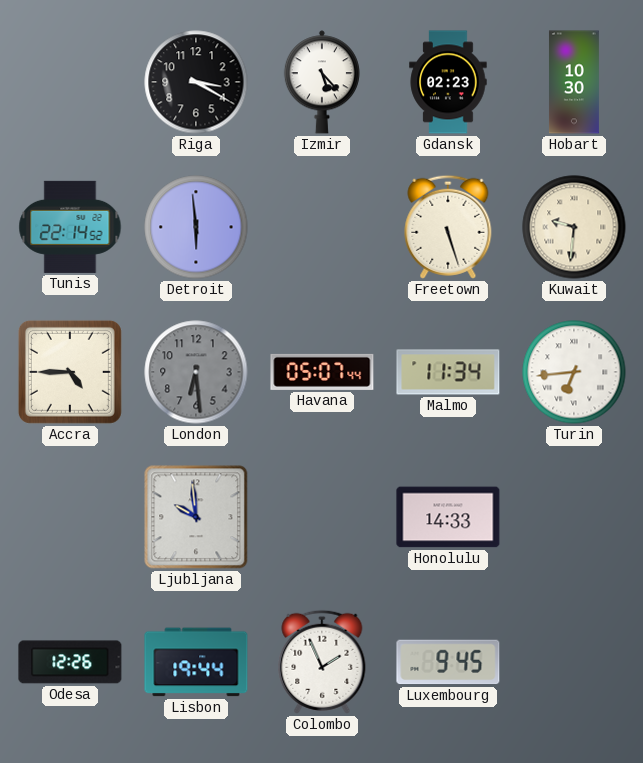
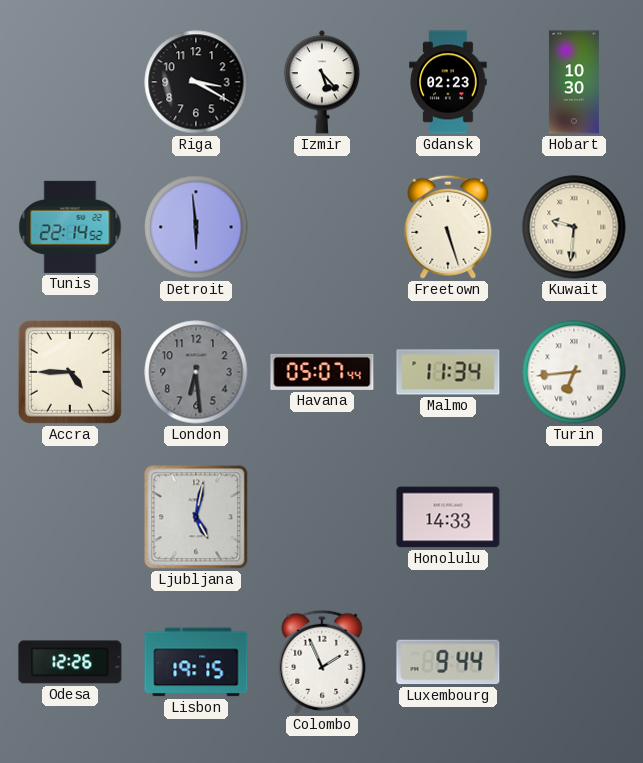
Ljubljana: 9:59 -> 5:02
Lisbon: 19:44 -> 19:15
Luxembourg: 9:45 -> 9:44
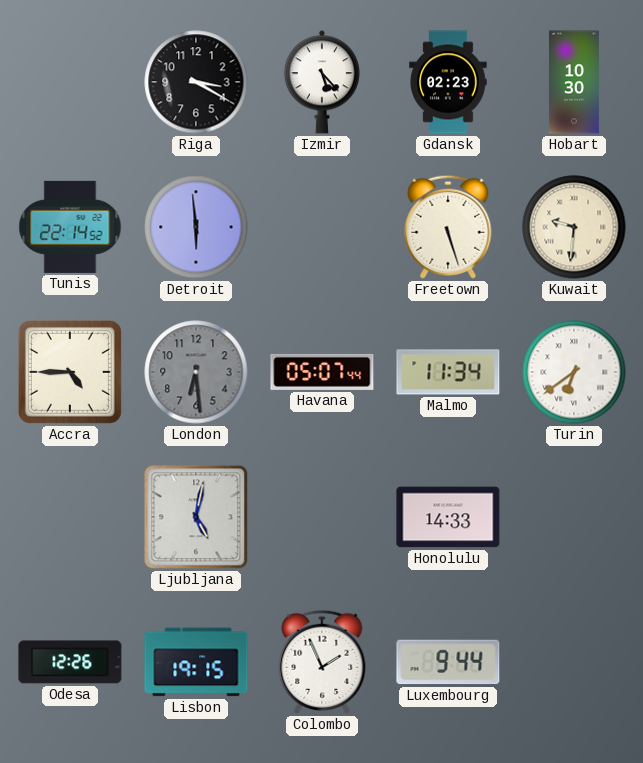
Turin: 6:44 -> 6:39
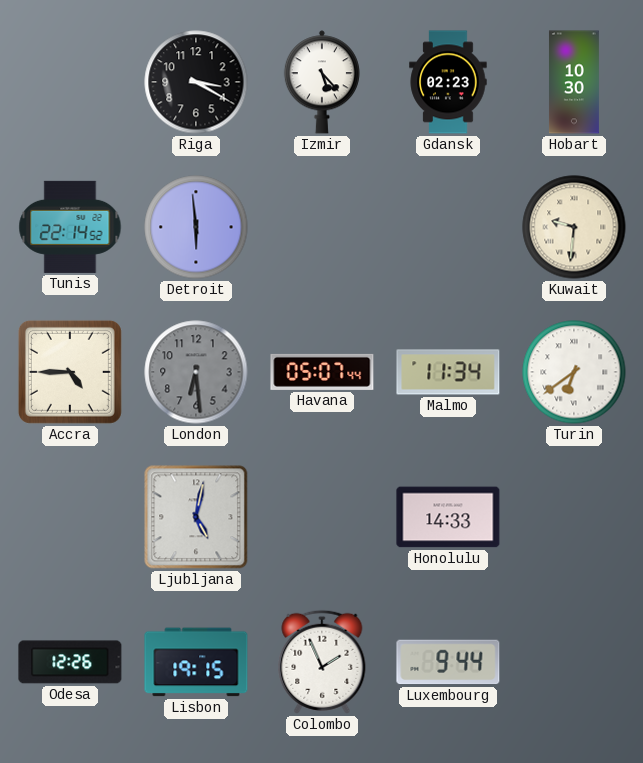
Freetown: 5:27 -> none
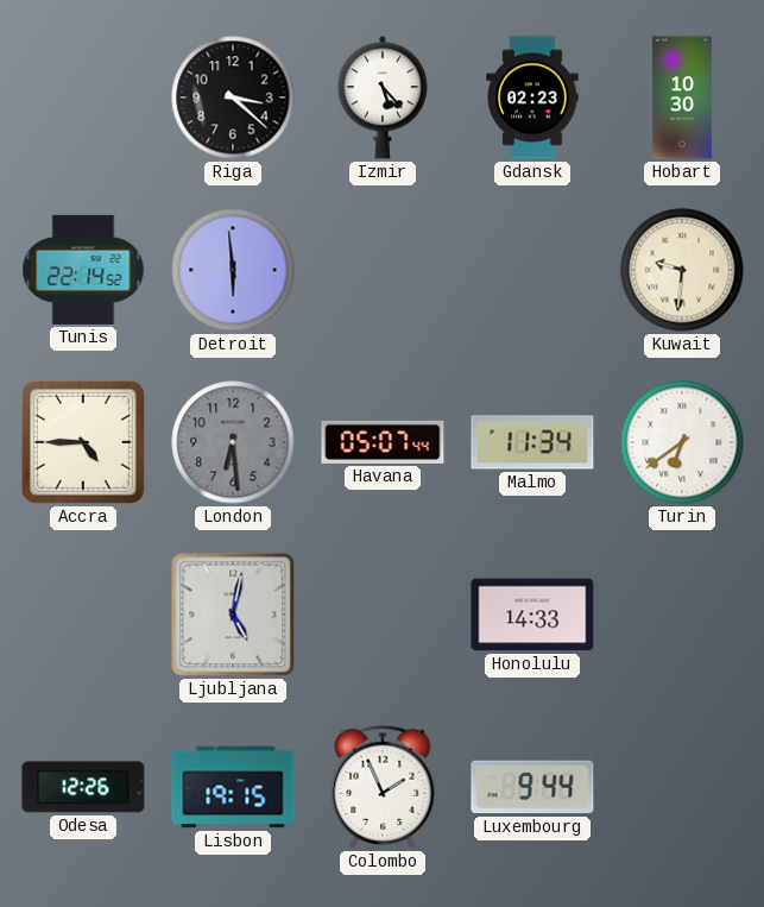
Riga: 3:20 -> 3:22
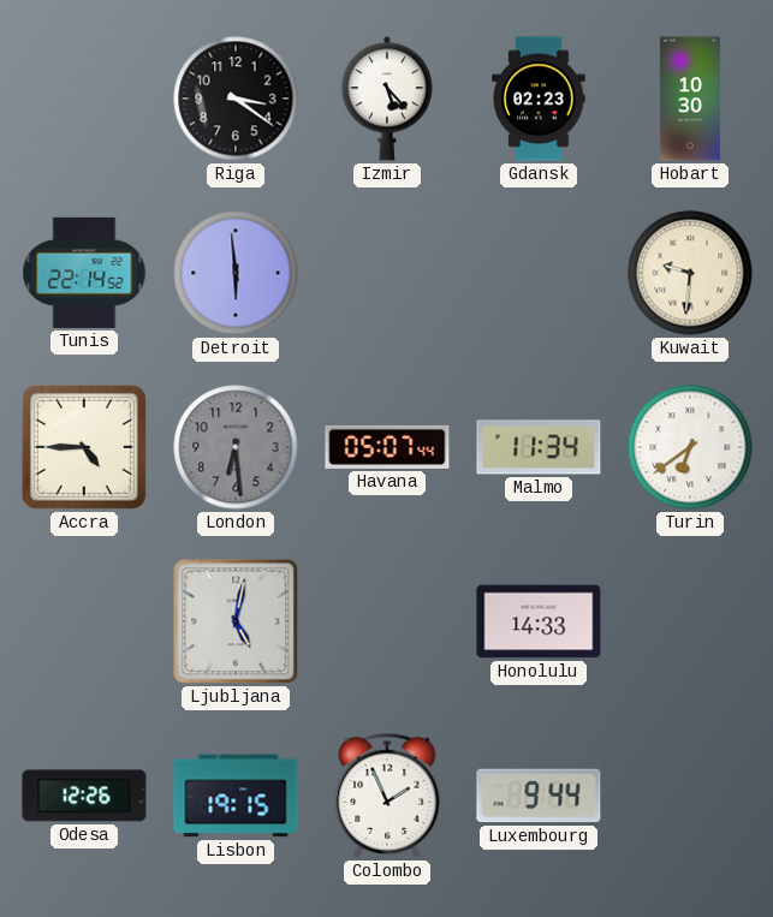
Riga: 3:22 -> 3:21
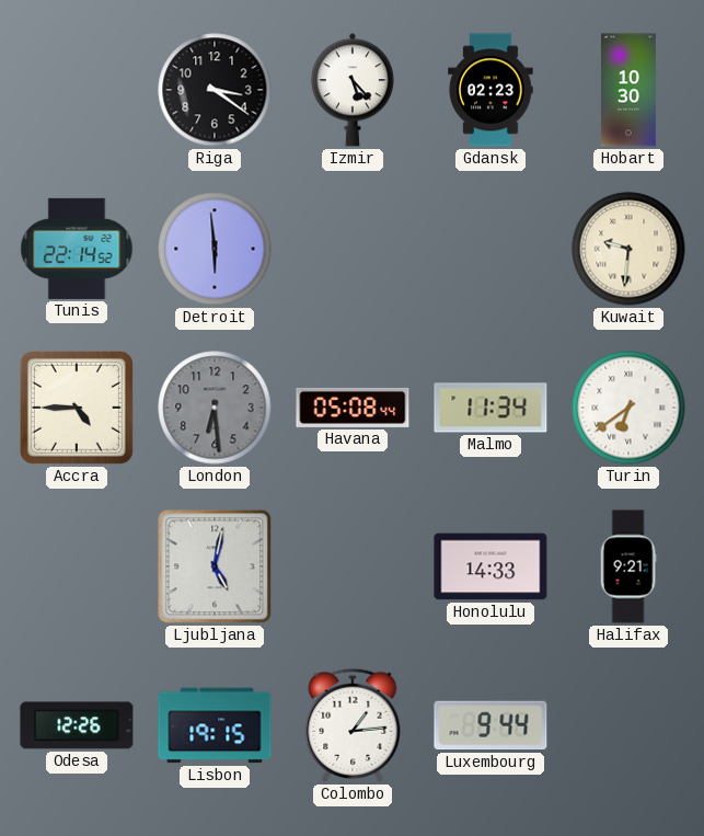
Havana: 05:07 -> 05:08
Halifax: none -> 9:21
Colombo: 1:56 -> 1:14
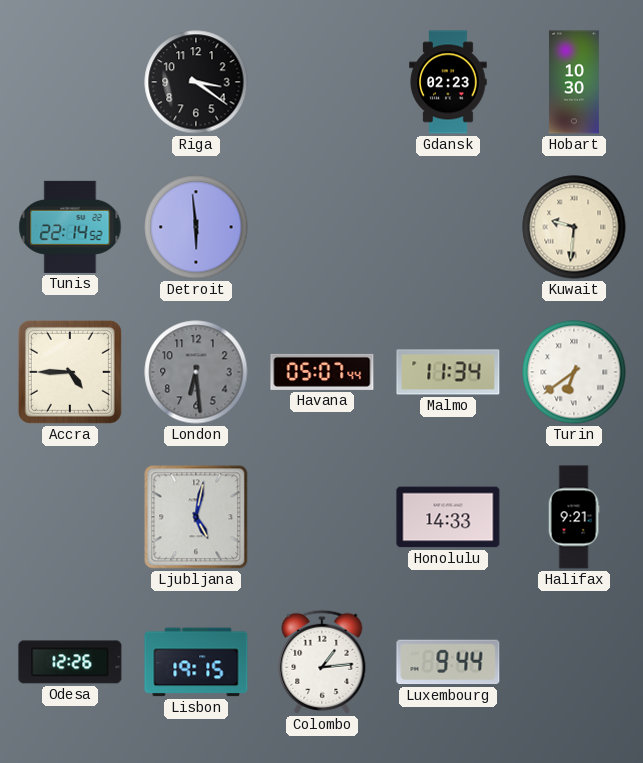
Izmir: 5:23 -> none
Havana: 05:08 -> 05:07
